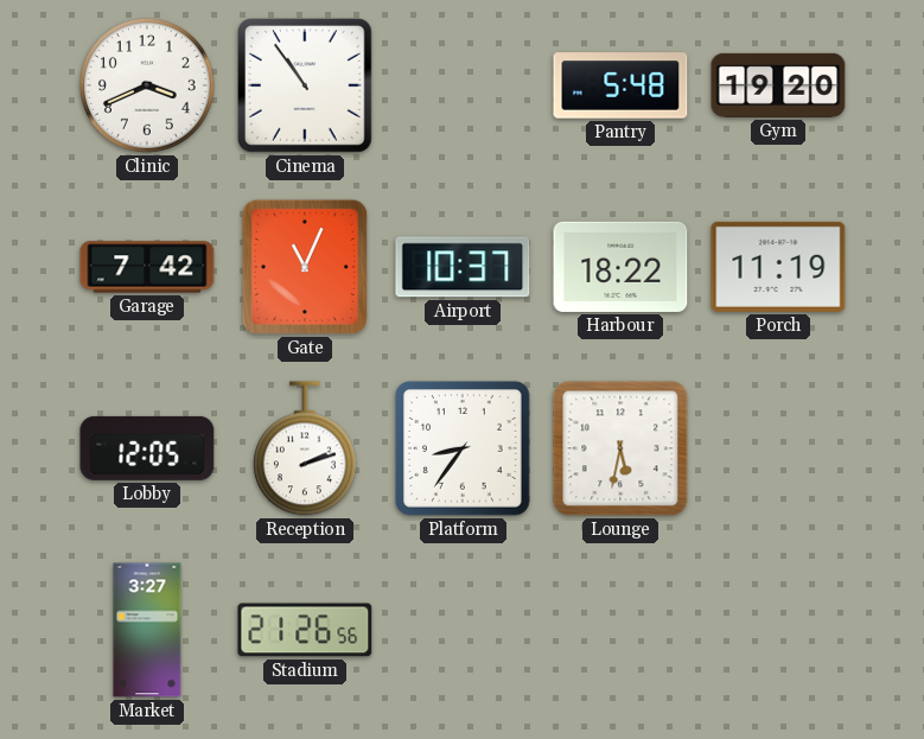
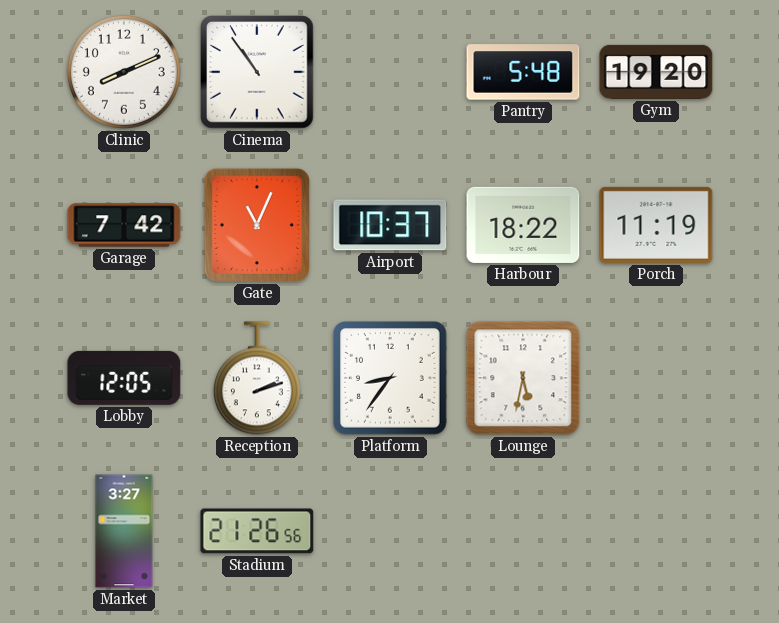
Clinic: 3:41 -> 8:11
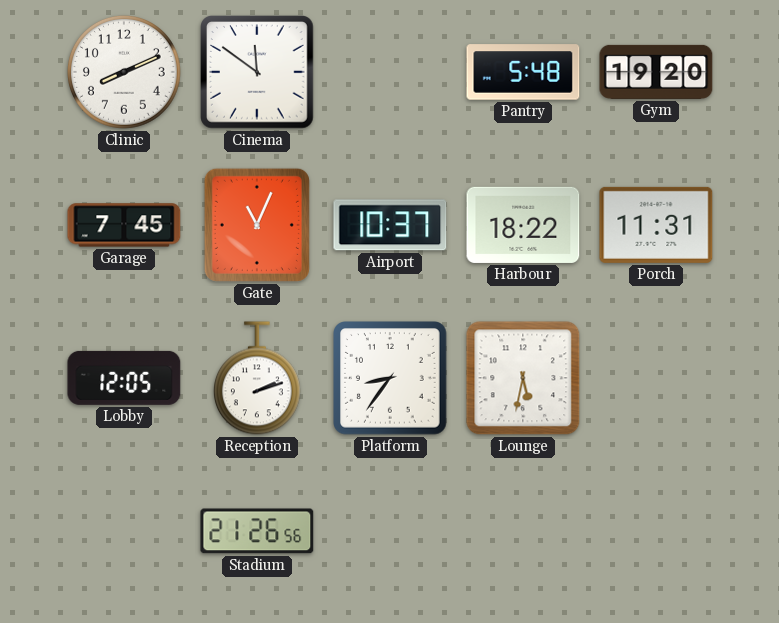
Cinema: 10:54 -> 11:51
Garage: 7:42 -> 7:45
Porch: 11:19 -> 11:31
Market: 3:27 -> none
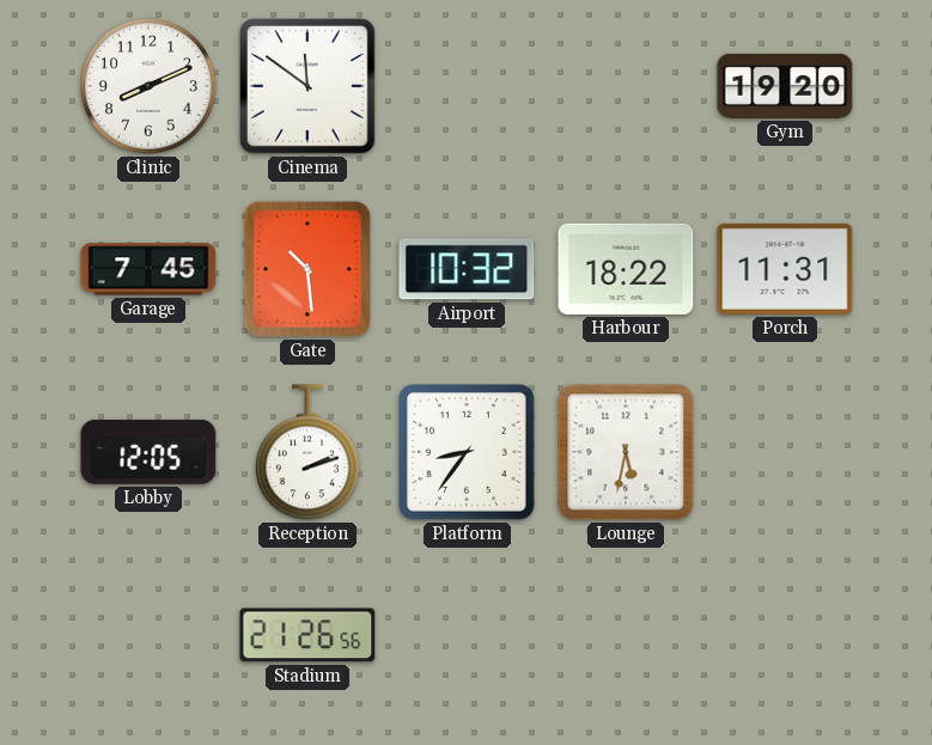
Pantry: 5:48 -> none
Gate: 11:04 -> 10:29
Airport: 10:37 -> 10:32
